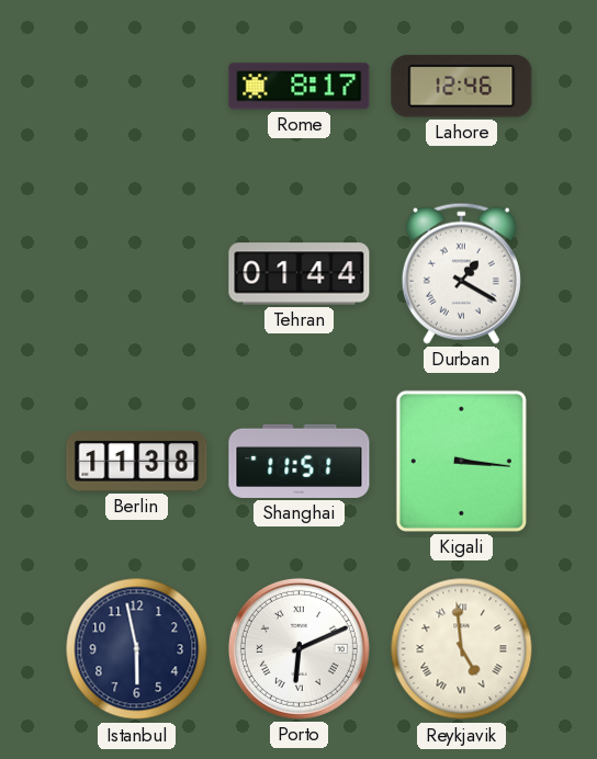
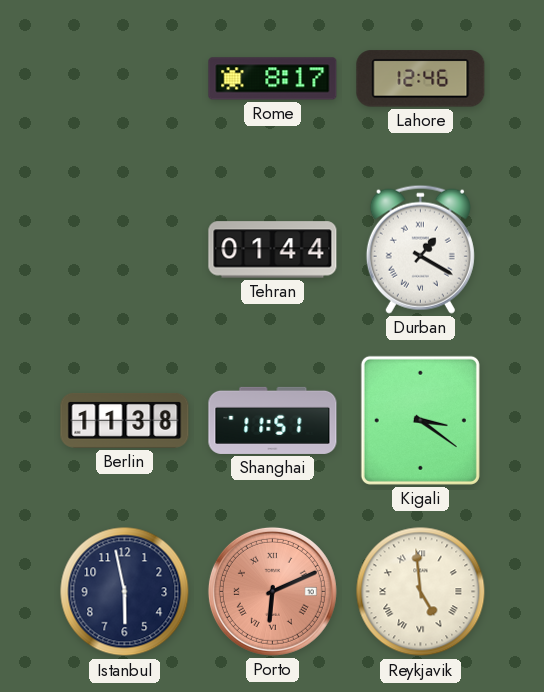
Kigali: 3:16 -> 3:21
Porto dial: white -> salmon
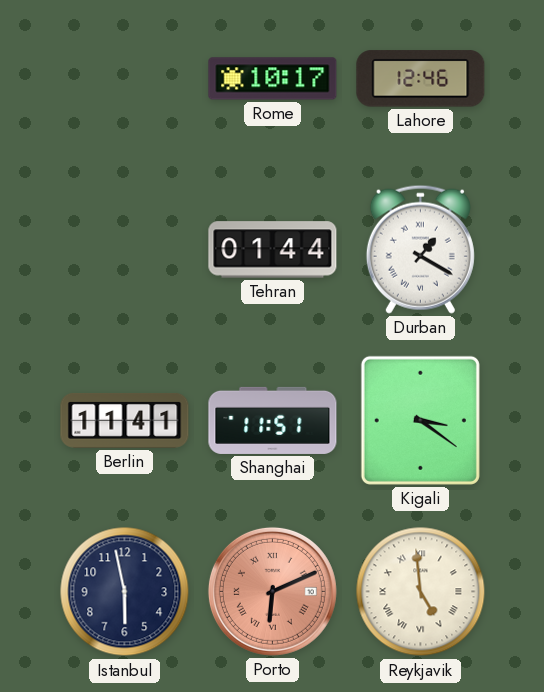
Rome: 8:17 -> 10:17
Berlin: 11:38 -> 11:41
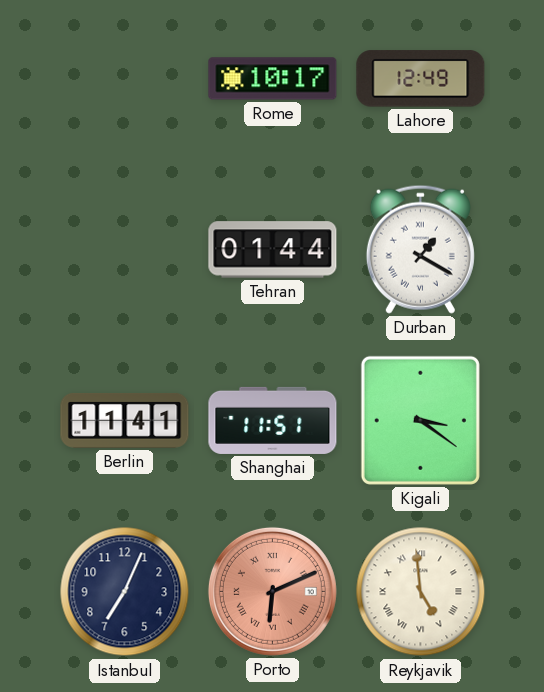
Lahore: 12:46 -> 12:49
Istanbul: 5:58 -> 7:04
